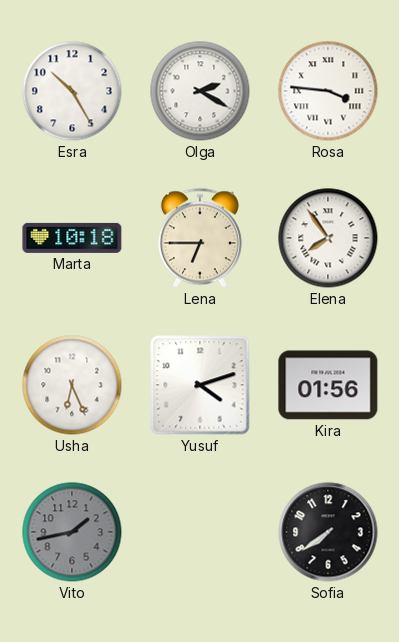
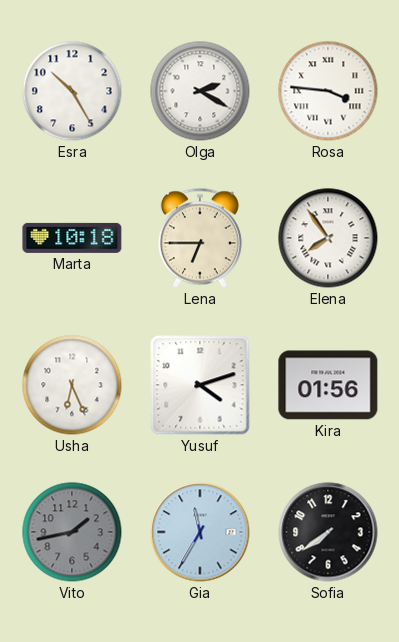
Gia: none -> 11:35
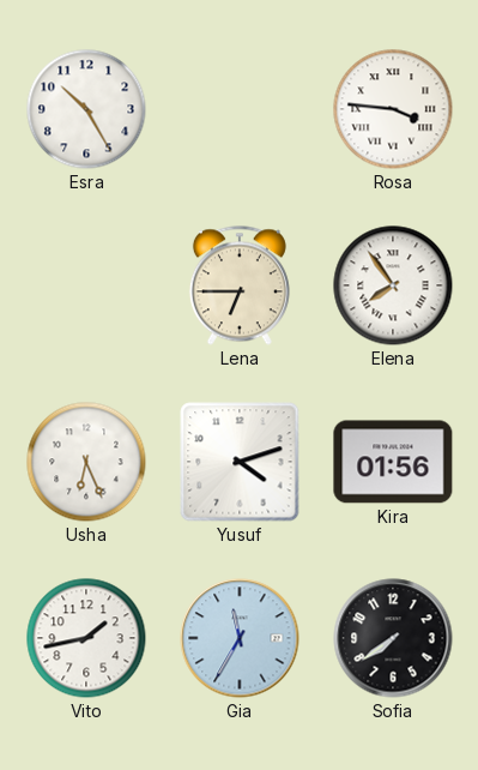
Olga: 2:20 -> none
Marta: 10:18 -> none
Vito dial: grey -> white
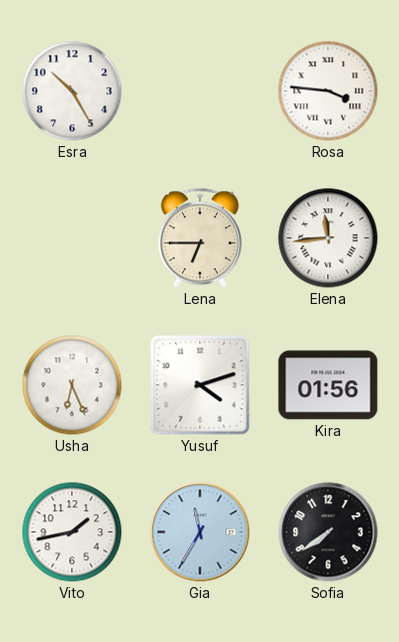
Elena: 7:54 -> 11:44
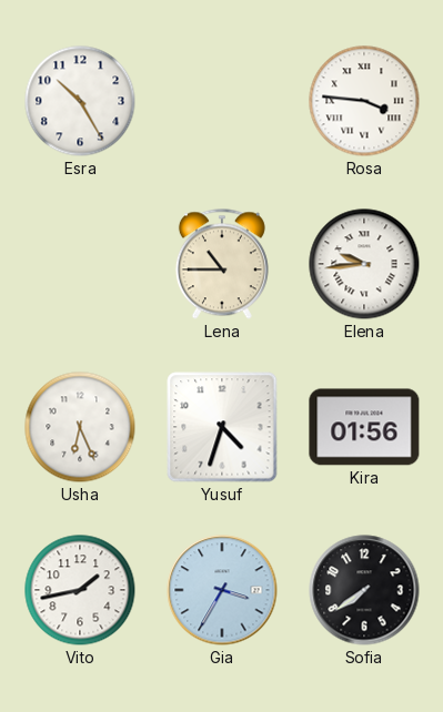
Lena: 6:45 -> 10:45
Elena: 11:44 -> 9:44
Yusuf: 4:12 -> 4:33
Gia: 11:35 -> 3:35
